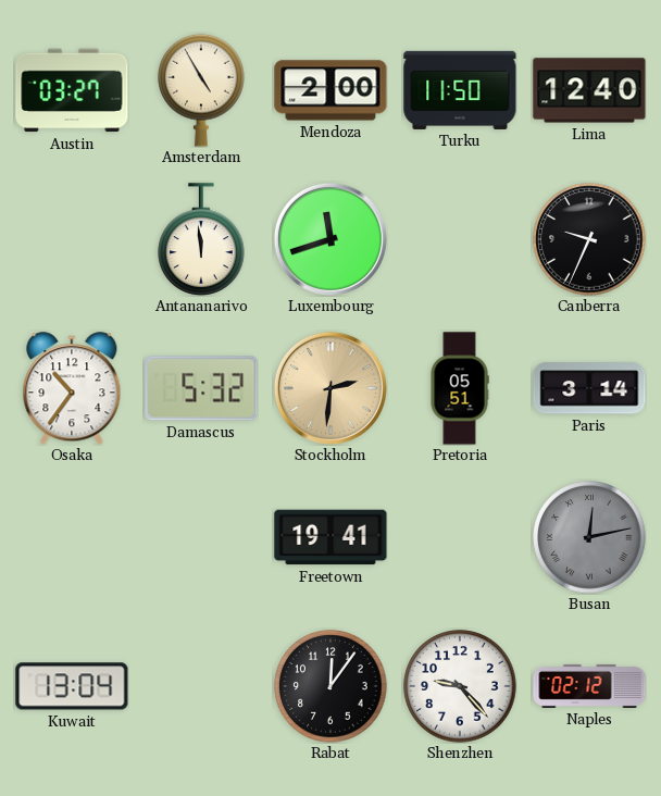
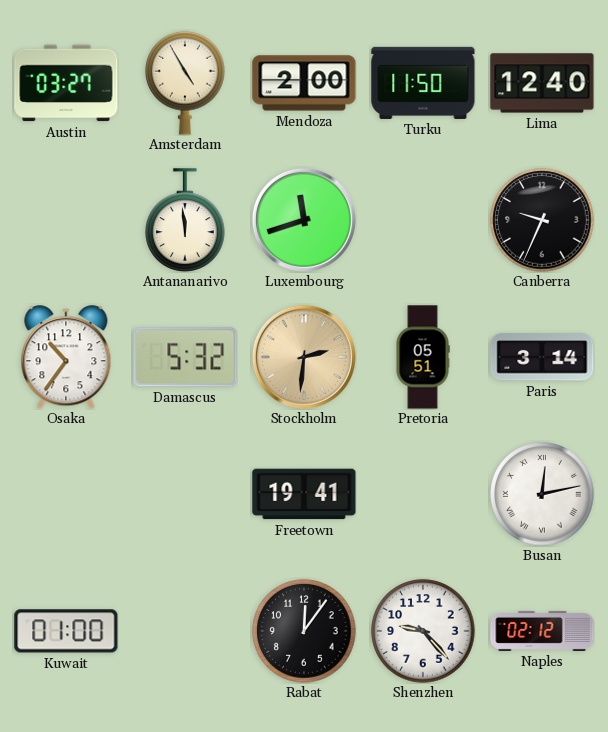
Busan dial: grey -> white
Kuwait: 13:04 -> 01:00
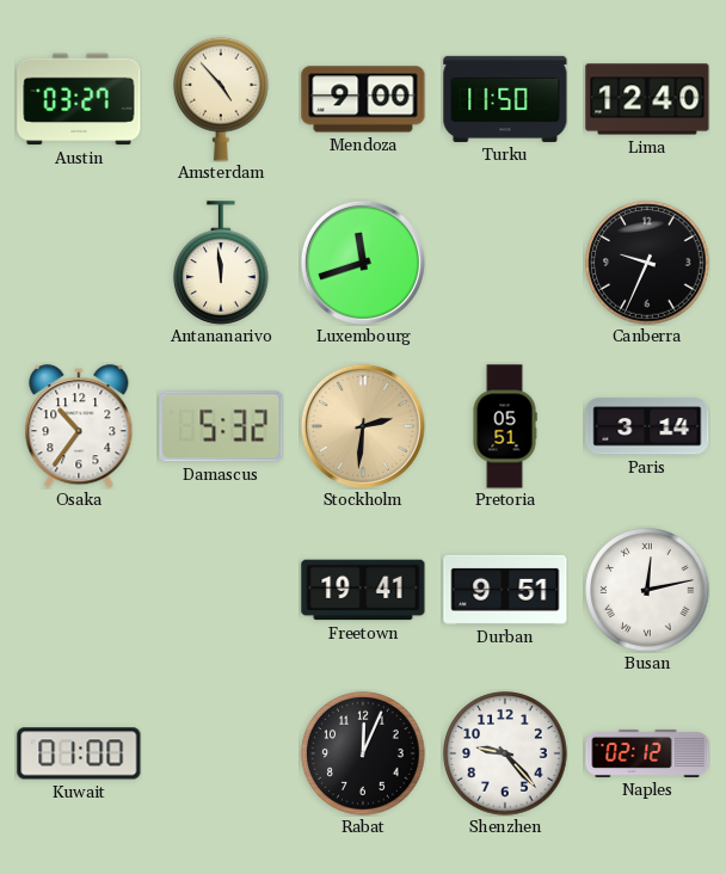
Amsterdam: 4:55 -> 4:53
Mendoza: 2:00 -> 9:00
Durban: none -> 9:51
Rabat: 12:06 -> 12:04
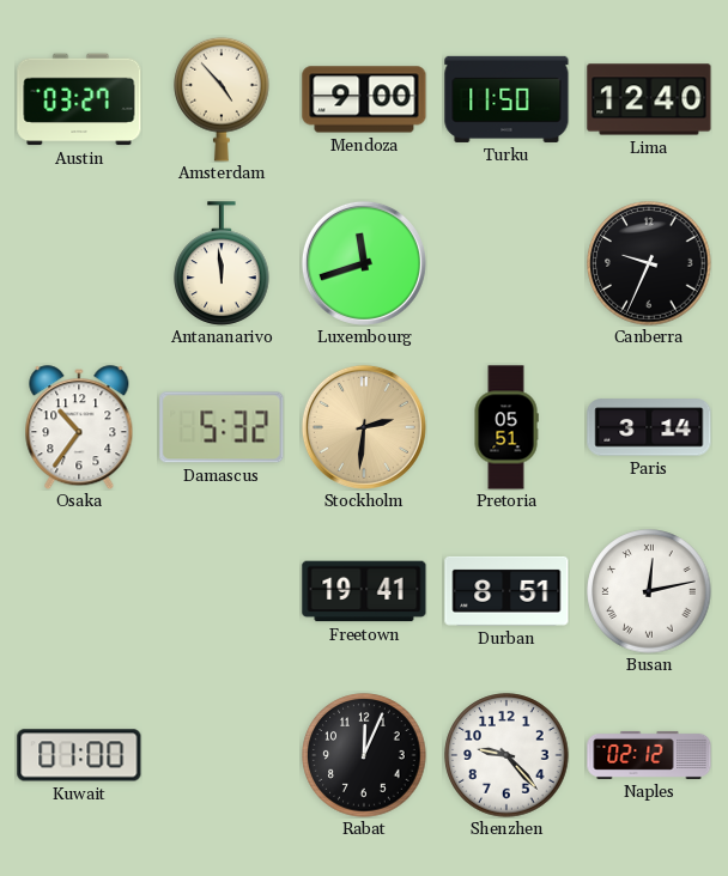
Durban: 9:51 -> 8:51
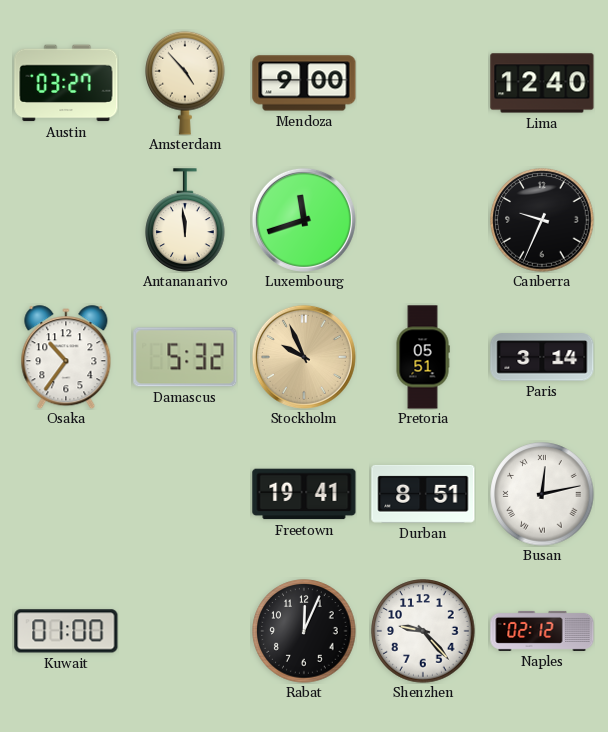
Turku: 11:50 -> none
Stockholm: 2:31 -> 9:56
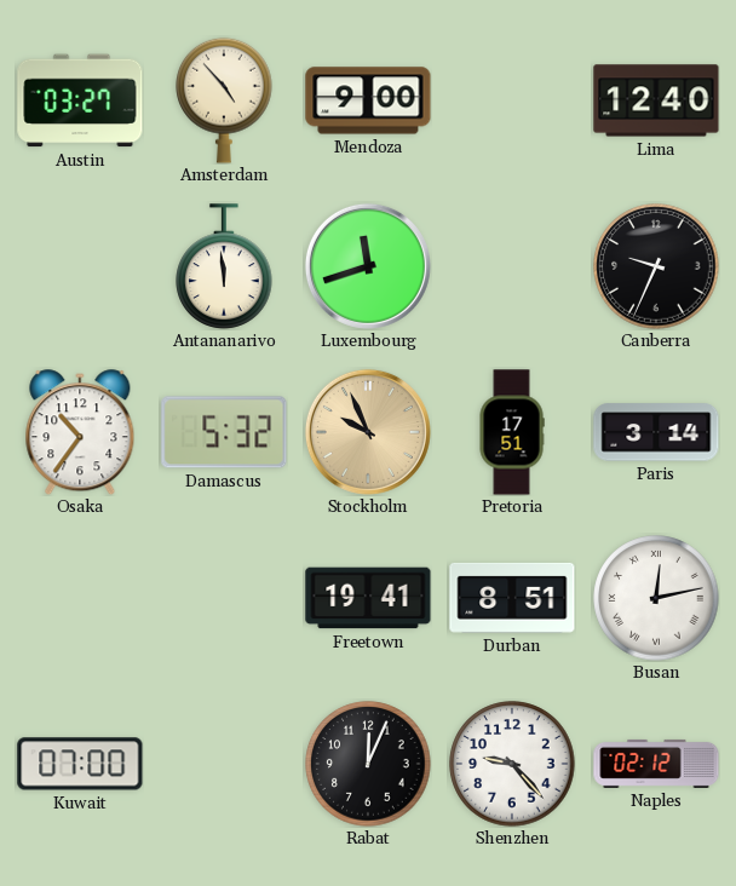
Pretoria: 05:51 -> 17:51
Kuwait: 01:00 -> 07:00
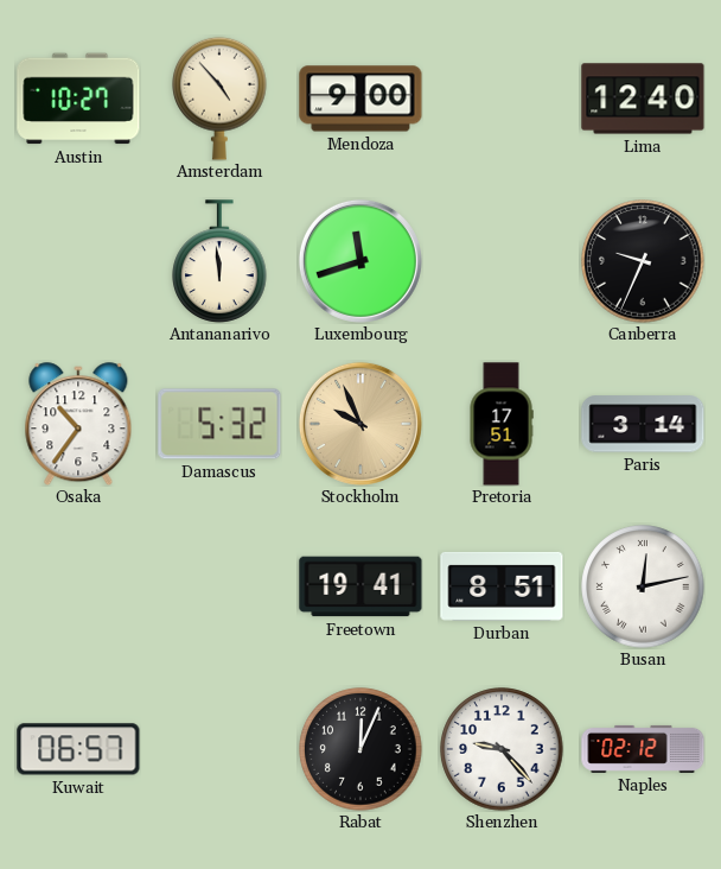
Austin: 03:27 -> 10:27
Kuwait: 07:00 -> 06:57
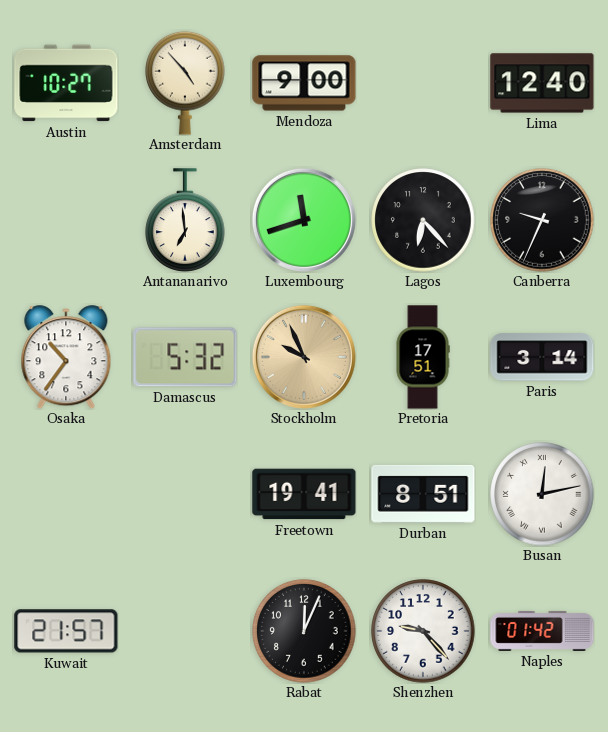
Antananarivo: 11:59 -> 6:59
Lagos: none -> 6:23
Kuwait: 06:57 -> 21:57
Naples: 02:12 -> 01:42
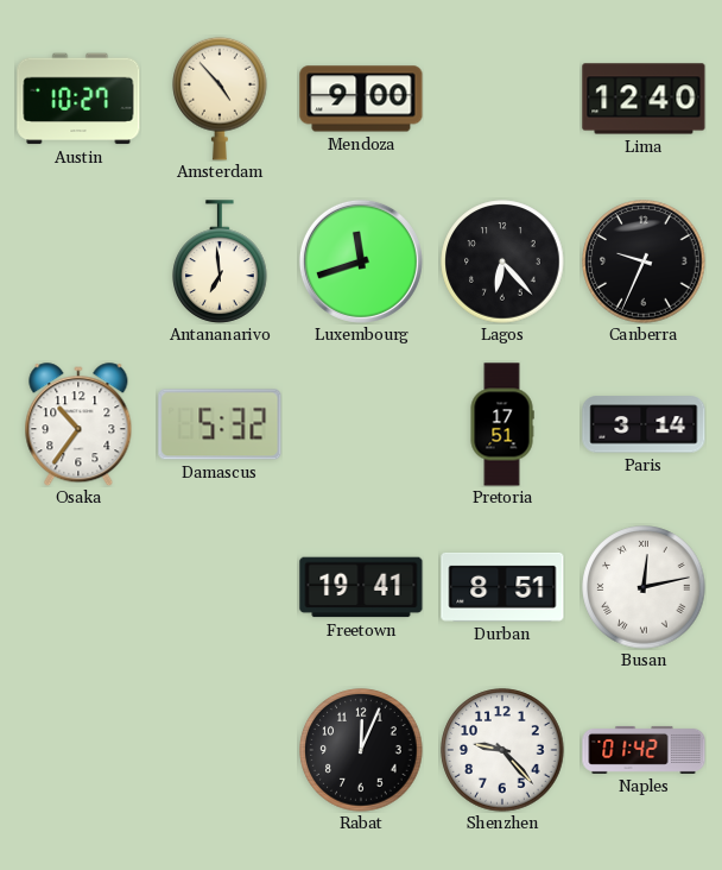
Stockholm: 9:56 -> none
Kuwait: 21:57 -> none
